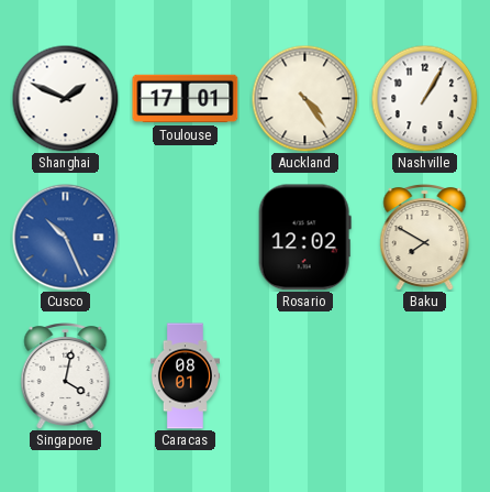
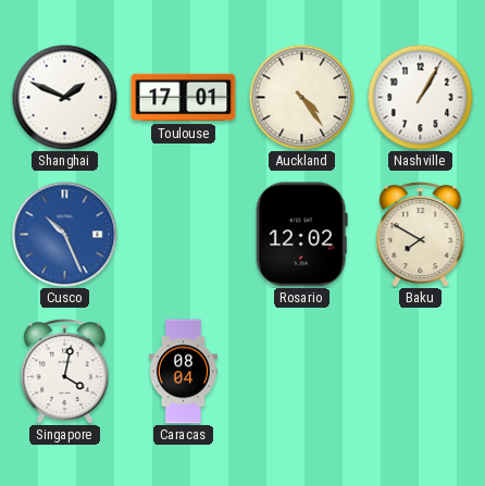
Caracas: 08:01 -> 08:04
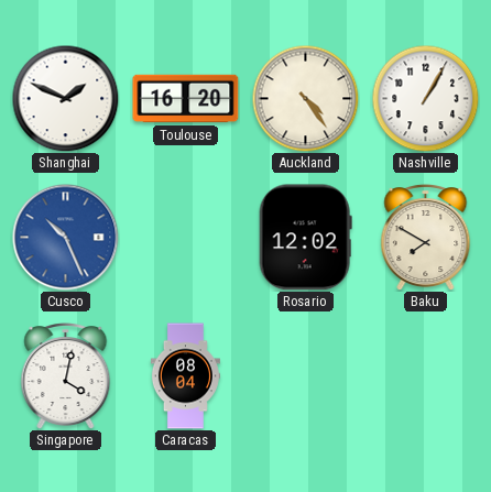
Toulouse: 17:01 -> 16:20
